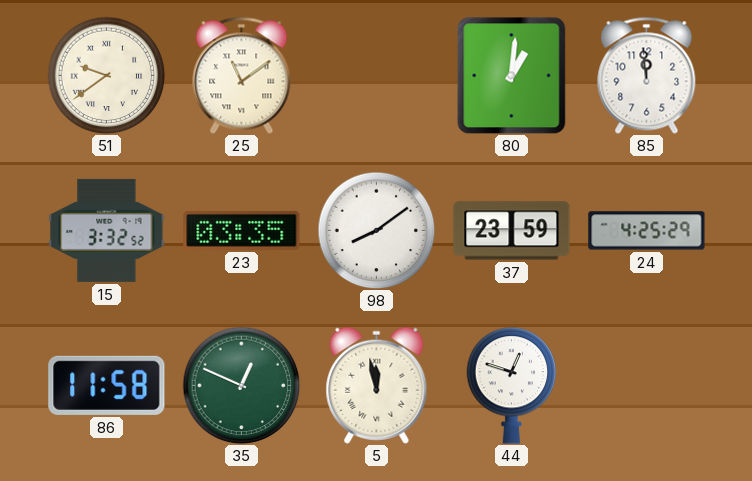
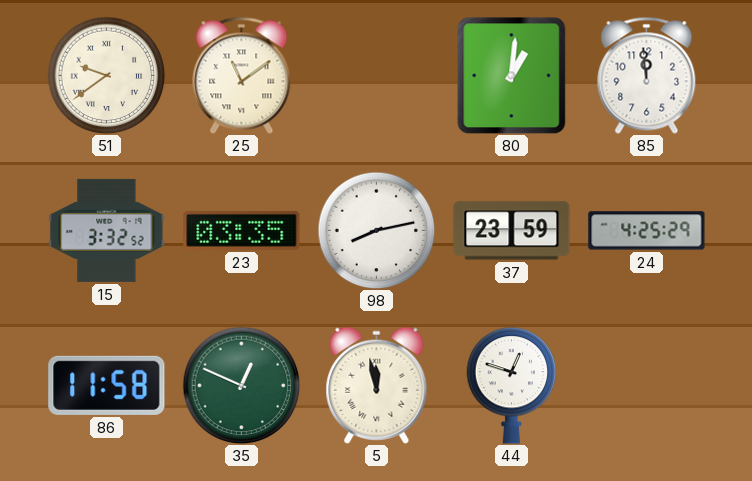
98: 8:09 -> 8:13
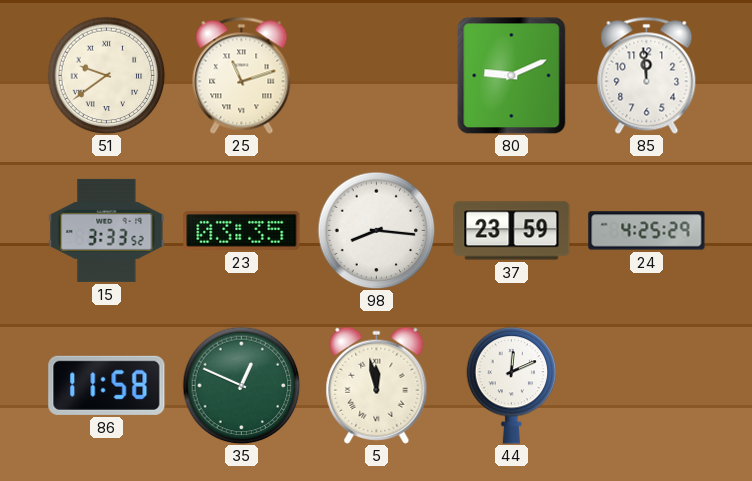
25: 11:09 -> 11:12
80: 1:01 -> 9:11
15: 3:32 -> 3:33
98: 8:13 -> 8:16
44: 12:48 -> 12:11
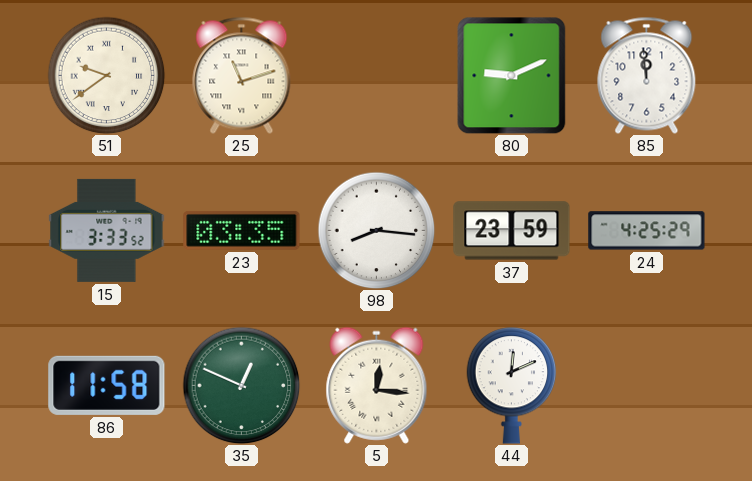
5: 11:58 -> 12:16
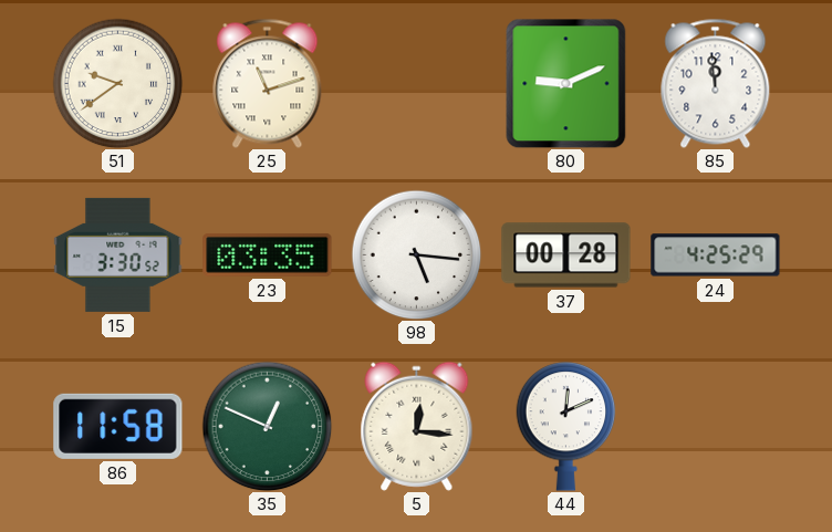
15: 3:33 -> 3:30
98: 8:16 -> 5:16
37: 23:59 -> 00:28
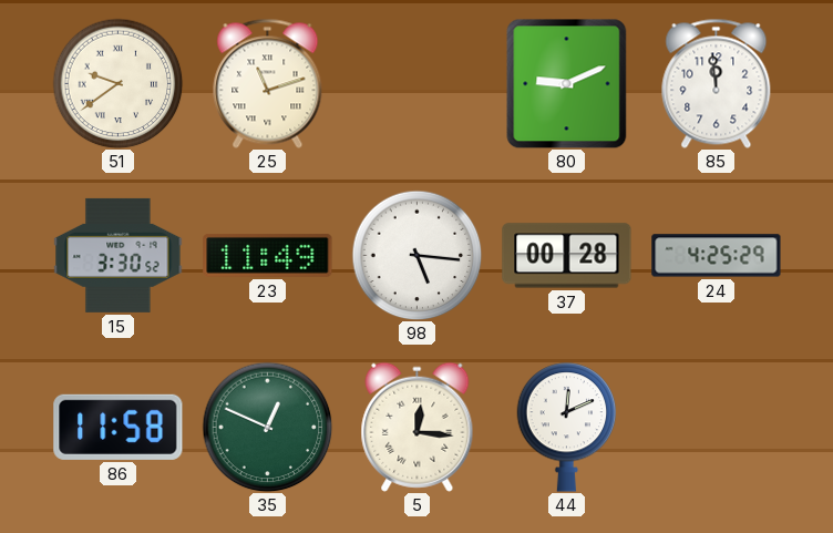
23: 03:35 -> 11:49
